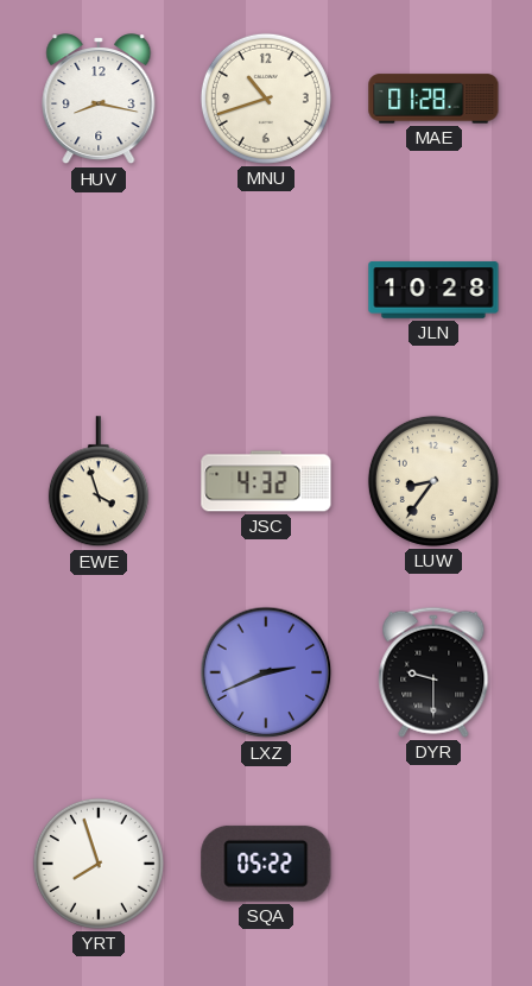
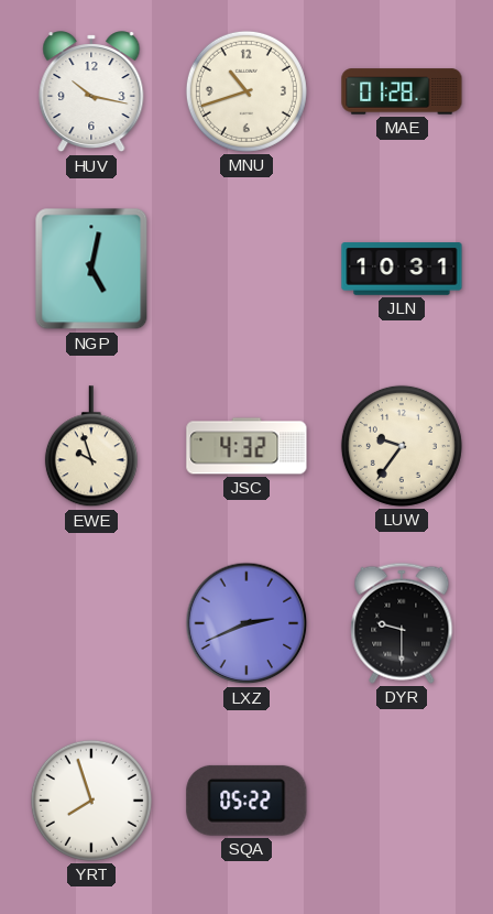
HUV: 8:17 -> 10:17
NGP: none -> 5:02
JLN: 10:28 -> 10:31
EWE: 3:57 -> 9:57
LUW: 8:36 -> 9:36
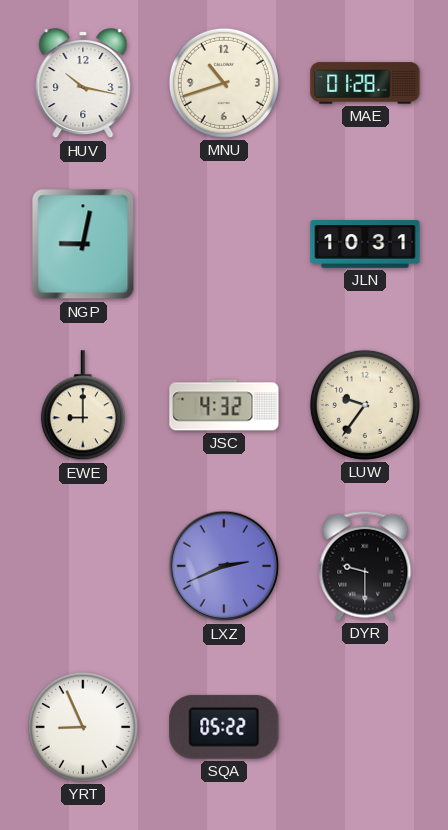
NGP: 5:02 -> 9:02
EWE: 9:57 -> 9:00
YRT: 7:57 -> 8:56
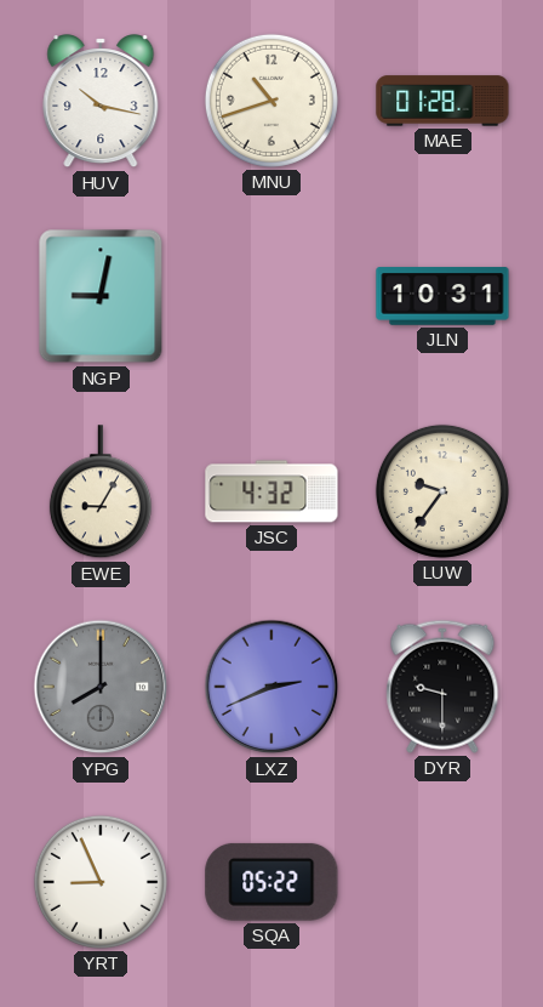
EWE: 9:00 -> 9:05
YPG: none -> 8:00
